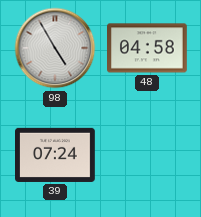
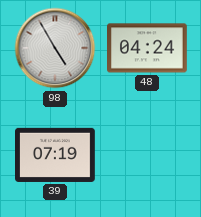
48: 04:58 -> 04:24
39: 07:24 -> 07:19
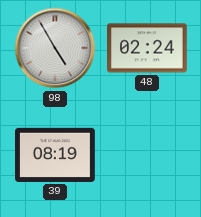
48: 04:24 -> 02:24
39: 07:19 -> 08:19
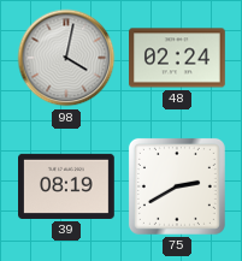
98: 4:55 -> 4:02
75: none -> 2:40
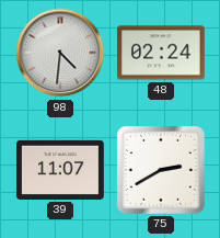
98: 4:02 -> 4:31
39: 08:19 -> 11:07
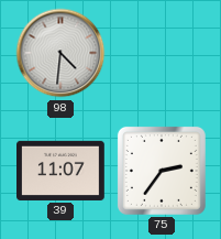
48: 02:24 -> none
75: 2:40 -> 2:36
